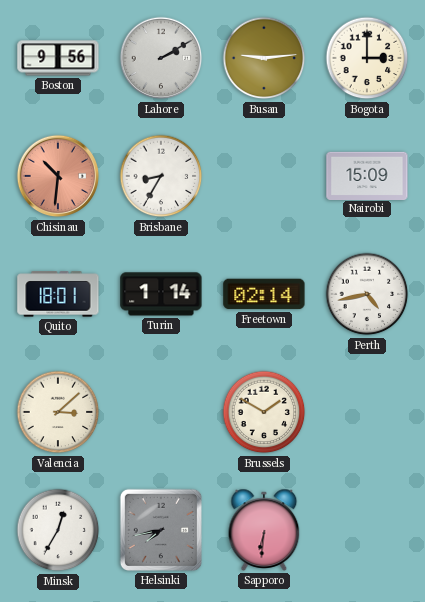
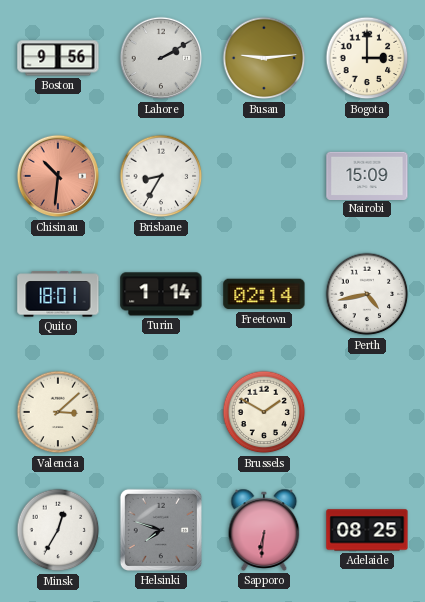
Helsinki: 7:43 -> 7:48
Adelaide: none -> 08:25
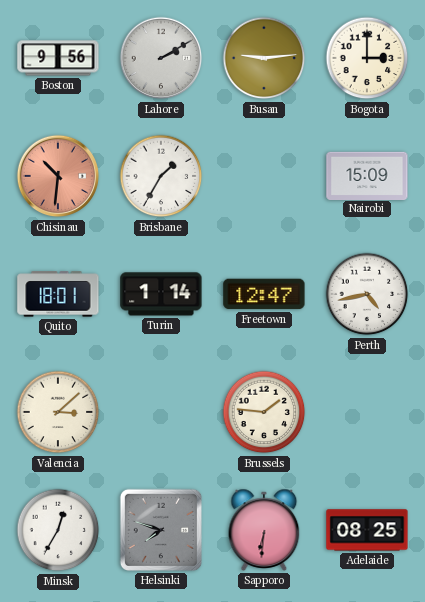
Brisbane: 8:35 -> 1:35
Freetown: 02:14 -> 12:47
Brussels: 1:50 -> 1:46
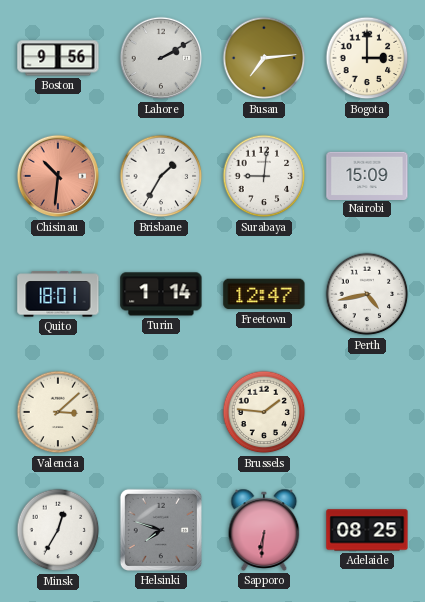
Busan: 9:14 -> 7:14
Surabaya: none -> 9:01
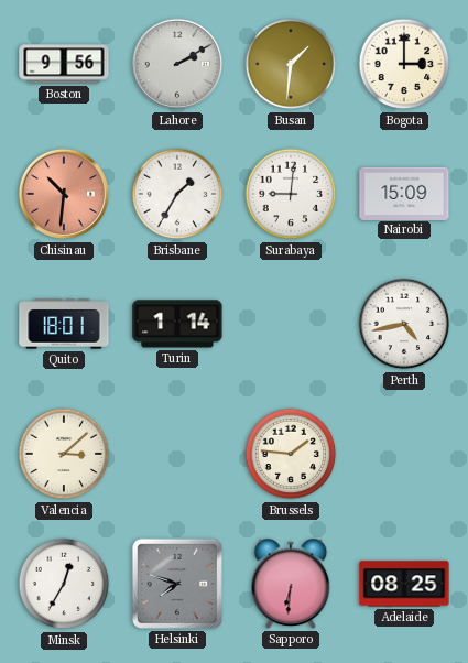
Busan: 7:14 -> 1:31
Freetown: 12:47 -> none
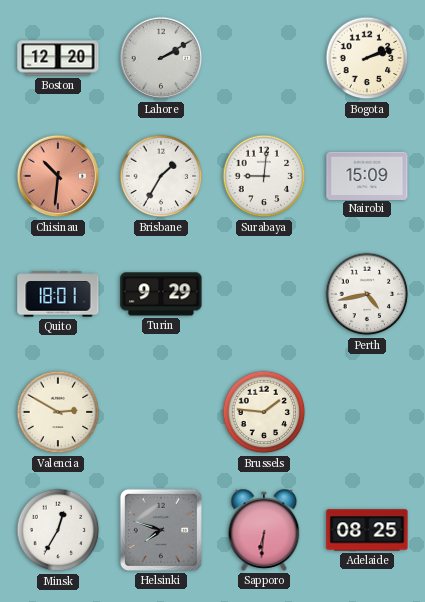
Boston: 9:56 -> 12:20
Busan: 1:31 -> none
Bogota: 3:00 -> 2:12
Turin: 1:14 -> 9:29
Valencia: 3:08 -> 2:50
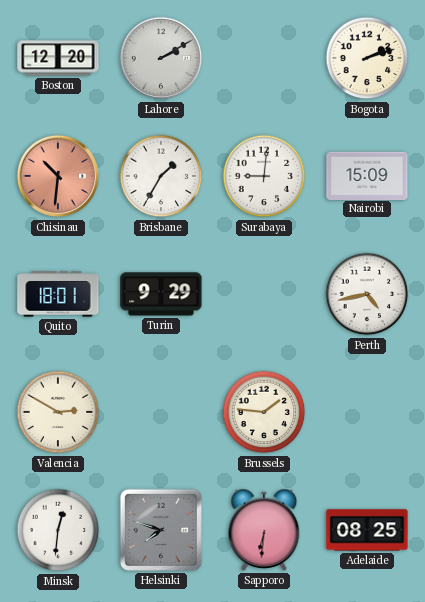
Minsk: 12:35 -> 12:31
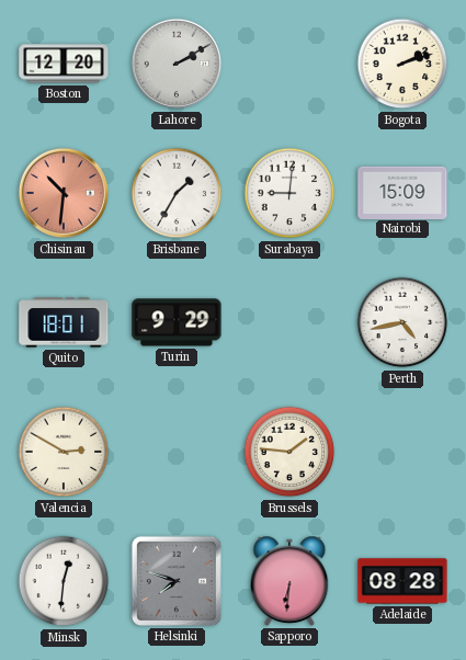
Adelaide: 08:25 -> 08:28
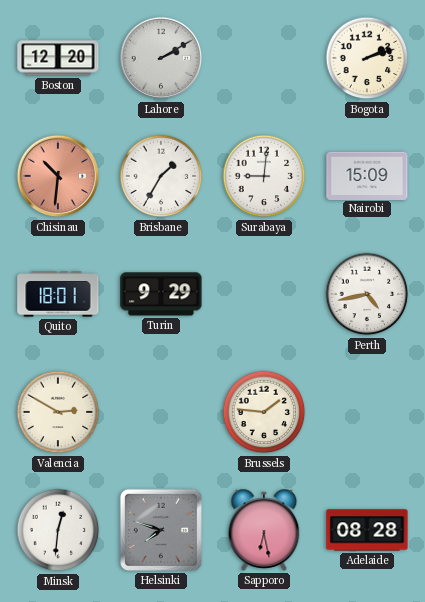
Sapporo: 6:31 -> 6:28
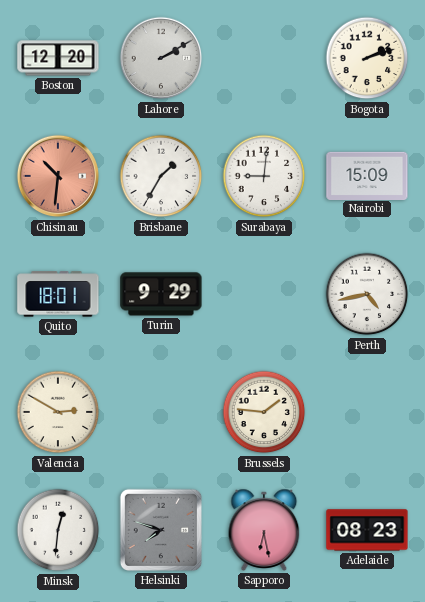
Adelaide: 08:28 -> 08:23
